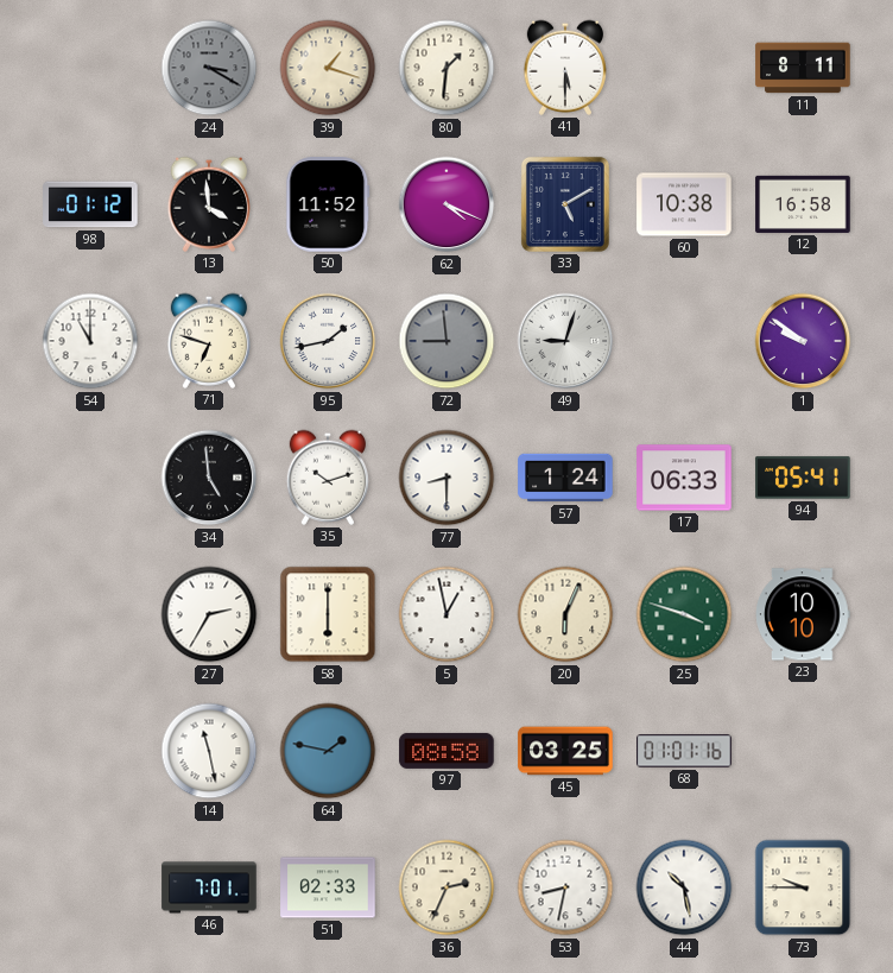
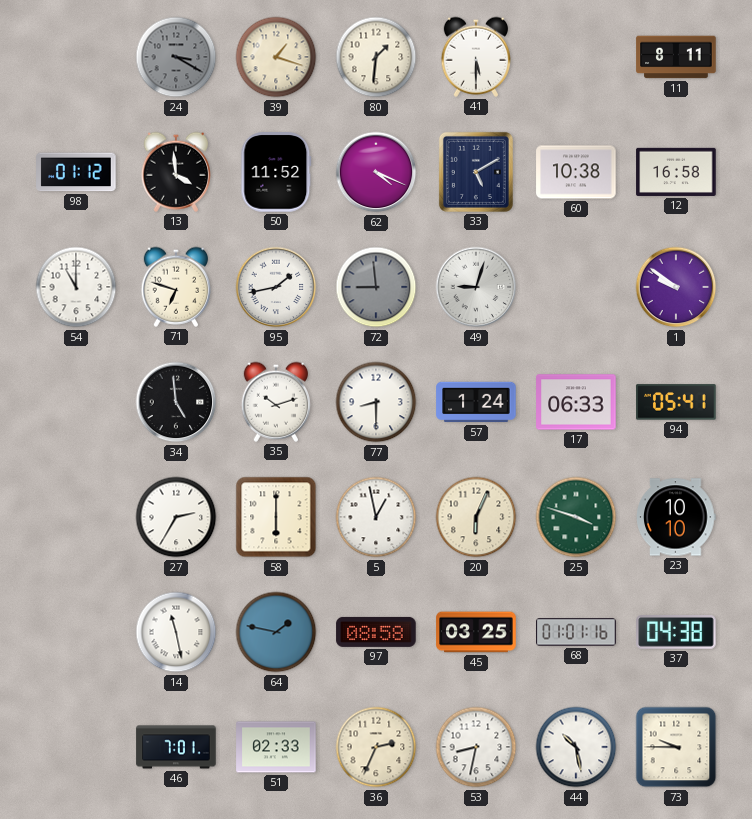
37: none -> 04:38
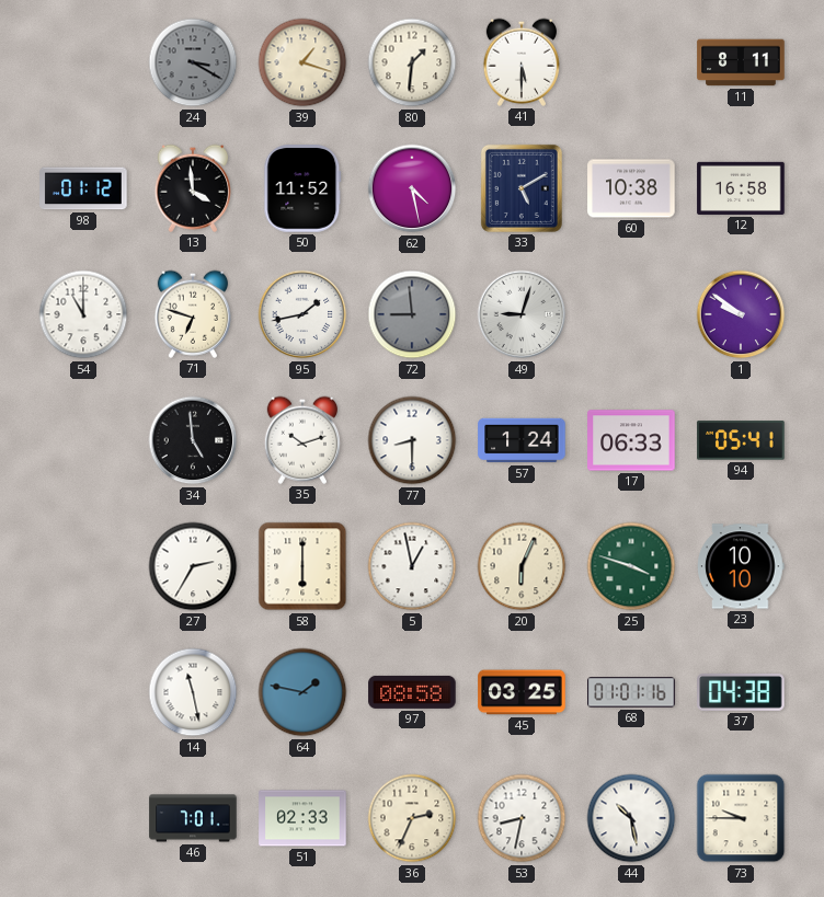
62: 4:19 -> 4:28
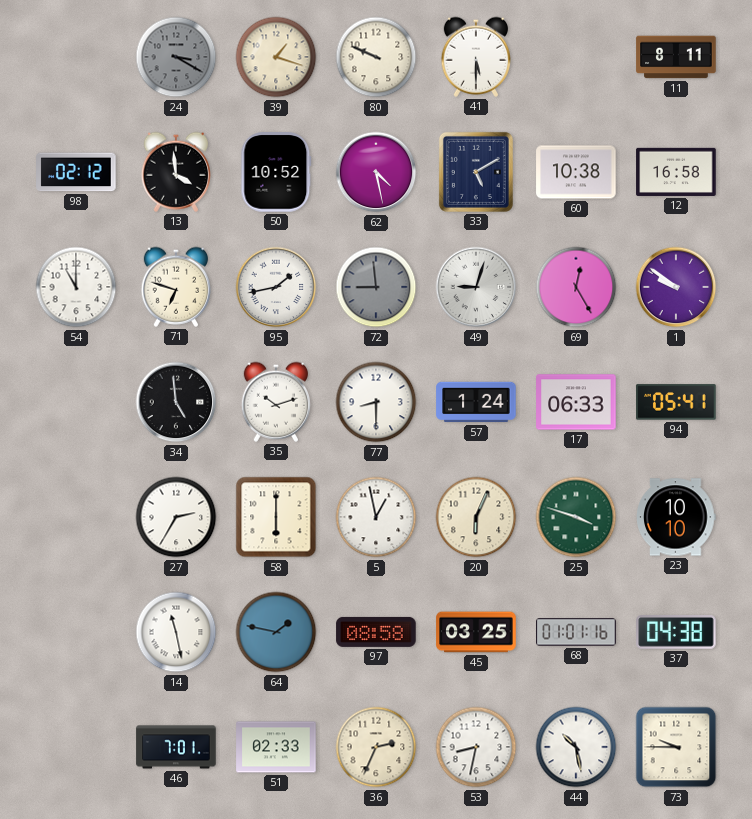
80: 1:31 -> 9:49
98: 01:12 -> 02:12
50: 11:52 -> 10:52
69: none -> 12:25
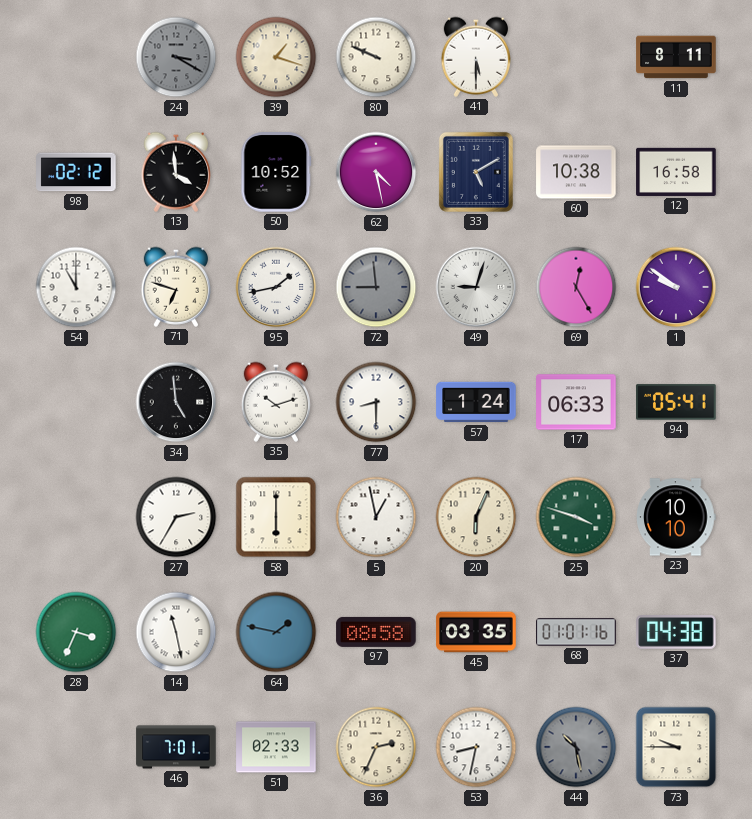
28: none -> 3:34
45: 03:25 -> 03:35
44 dial: white -> grey
